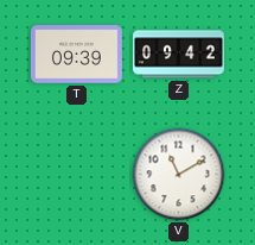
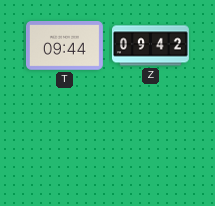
T: 09:39 -> 09:44
V: 11:10 -> none
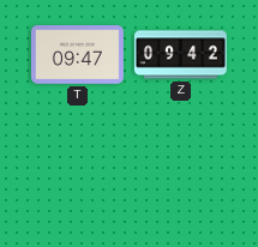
T: 09:44 -> 09:47
